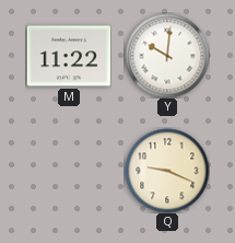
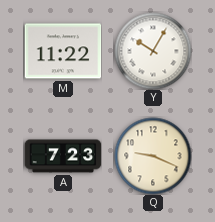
Y: 10:01 -> 10:05
A: none -> 7:23
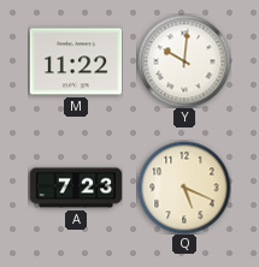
Y: 10:05 -> 10:01
Q: 9:19 -> 5:19
